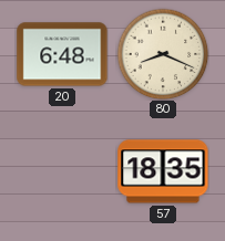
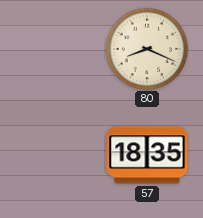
20: 6:48 -> none
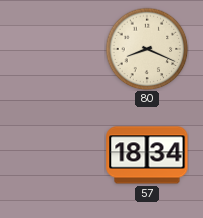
57: 18:35 -> 18:34
